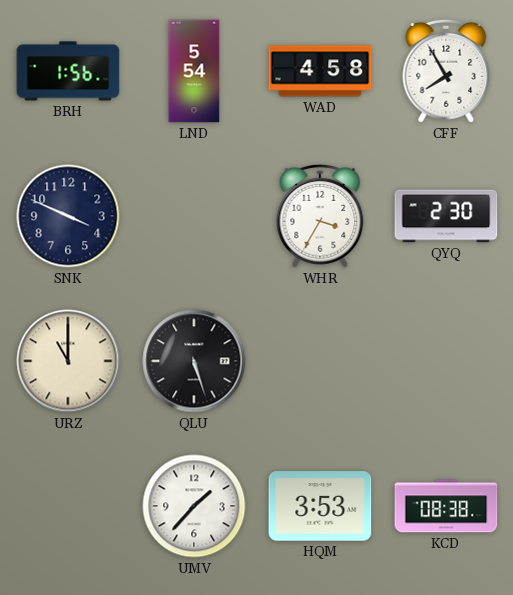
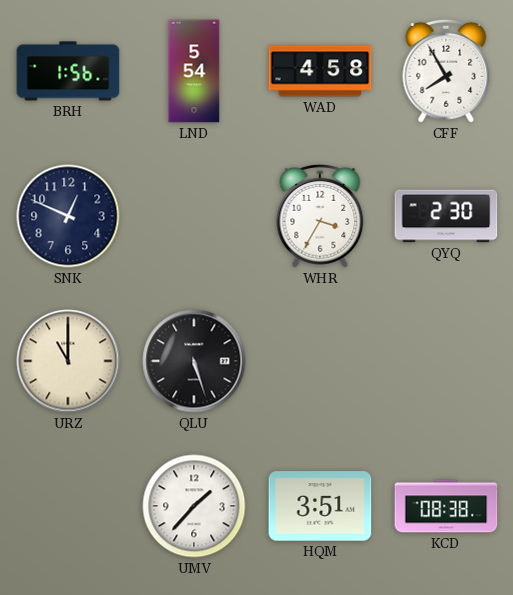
SNK: 3:49 -> 12:49
HQM: 3:53 -> 3:51
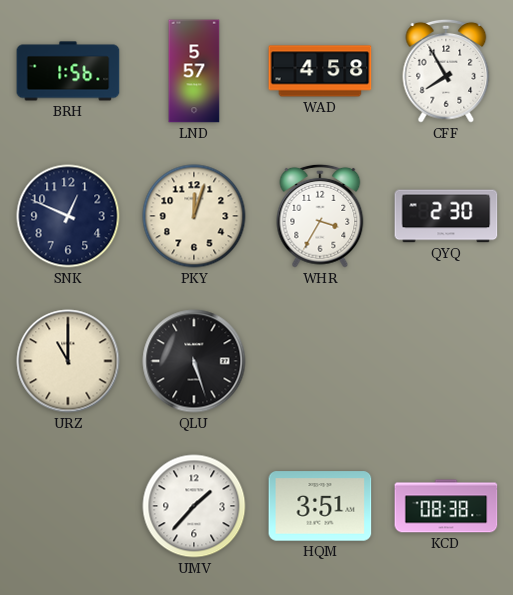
LND: 5:54 -> 5:57
PKY: none -> 12:03
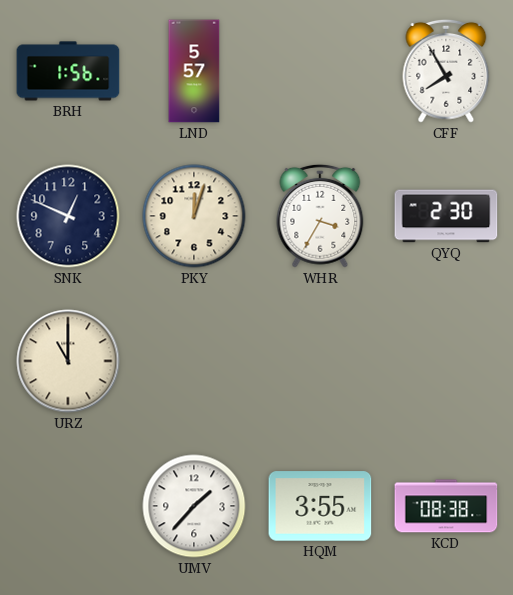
WAD: 4:58 -> none
QLU: 5:27 -> none
HQM: 3:51 -> 3:55
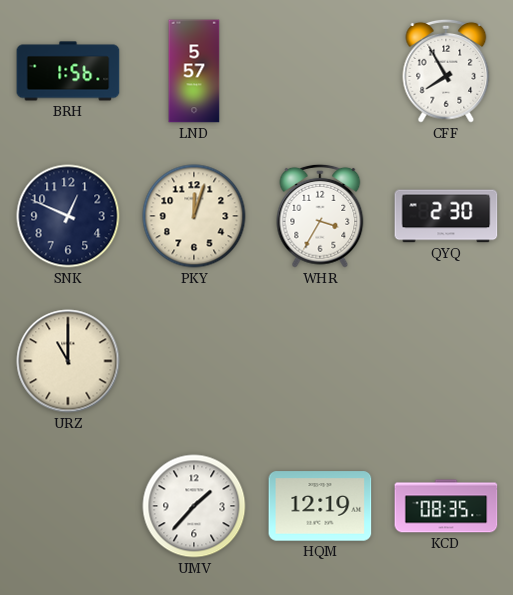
HQM: 3:55 -> 12:19
KCD: 08:38 -> 08:35
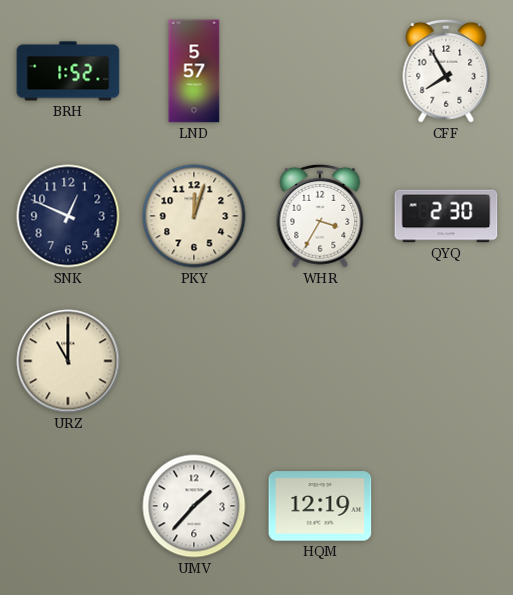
BRH: 1:56 -> 1:52
KCD: 08:35 -> none
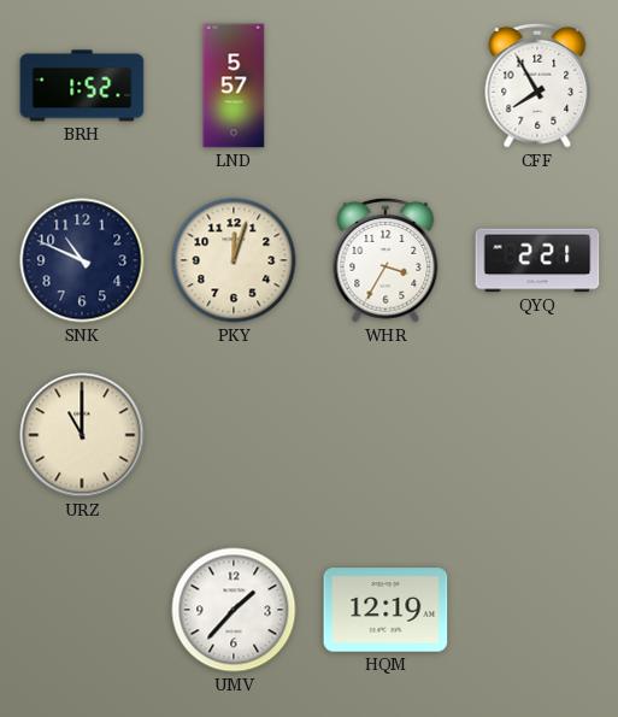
SNK: 12:49 -> 10:49
QYQ: 2:30 -> 2:21
